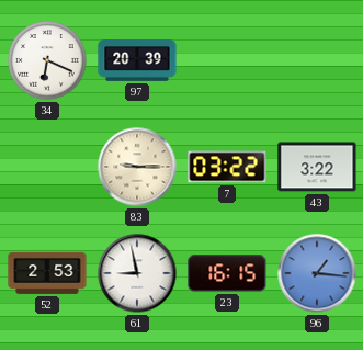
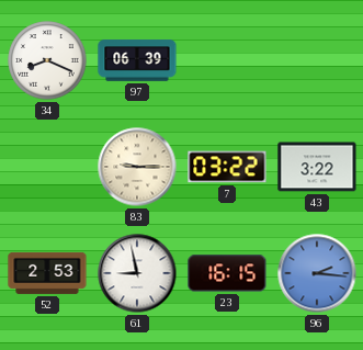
34: 6:19 -> 8:19
97: 20:39 -> 06:39
96: 1:16 -> 2:16
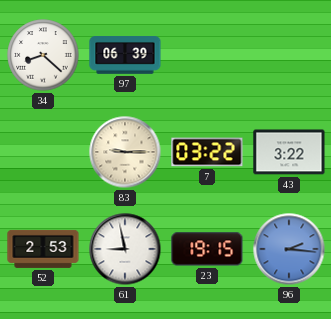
34: 8:19 -> 8:22
23: 16:15 -> 19:15
